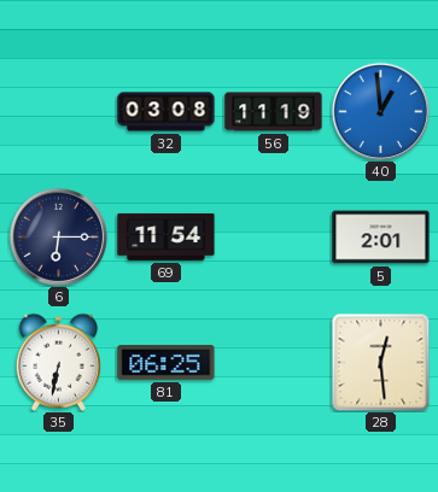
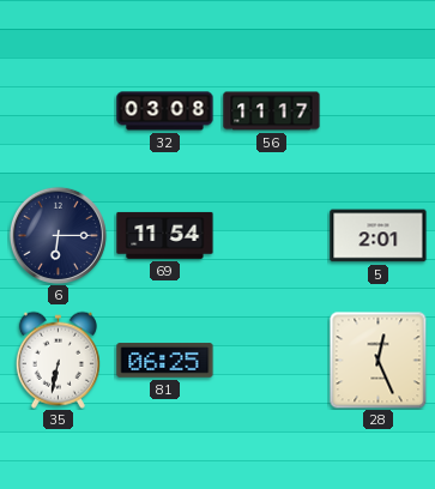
56: 11:19 -> 11:17
40: 12:59 -> none
28: 12:29 -> 12:26
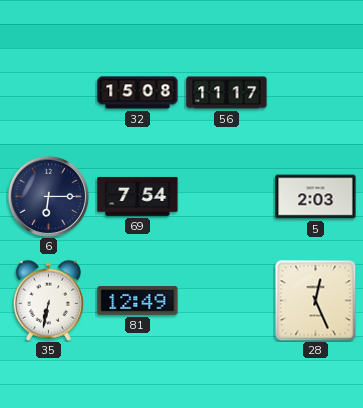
32: 03:08 -> 15:08
69: 11:54 -> 7:54
5: 2:01 -> 2:03
81: 06:25 -> 12:49
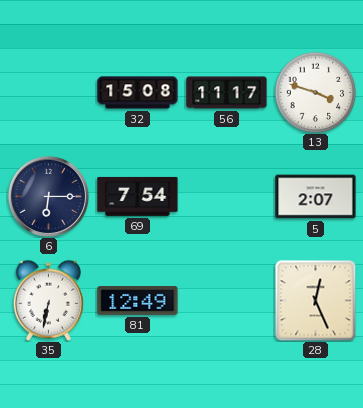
13: none -> 3:48
5: 2:03 -> 2:07
